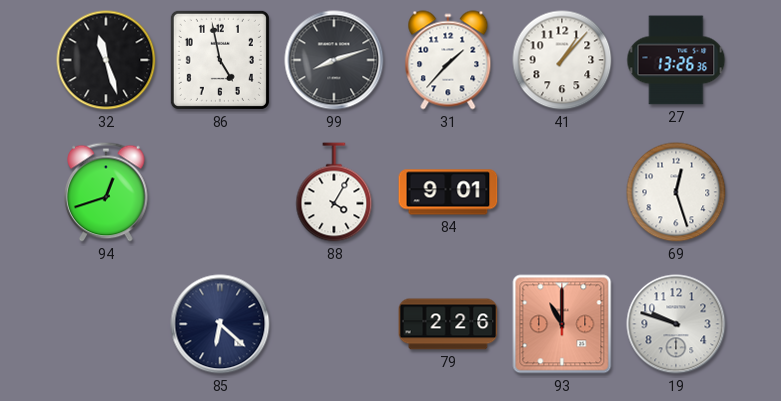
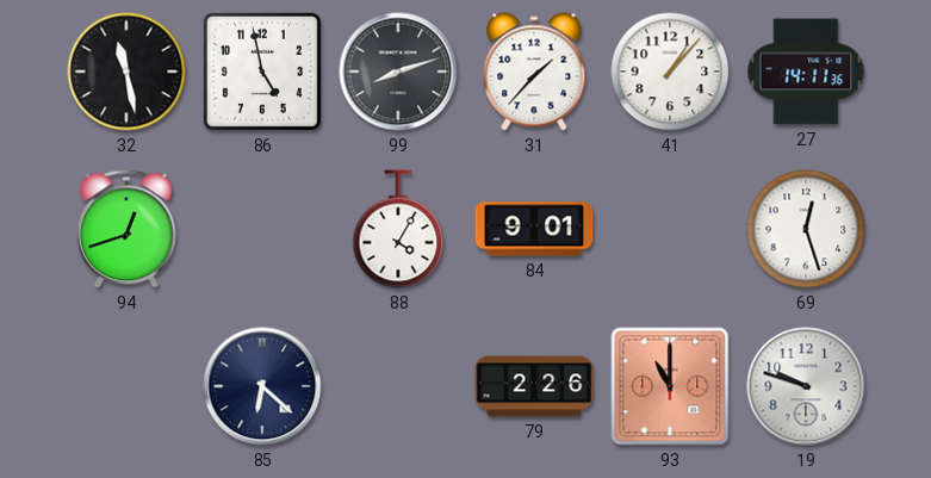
32: 11:27 -> 11:28
27: 13:26 -> 14:11
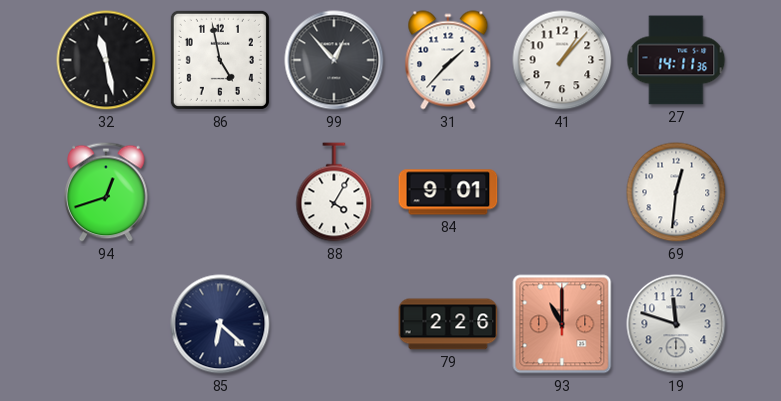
99: 8:12 -> 12:53
69: 12:27 -> 12:31
19: 9:48 -> 11:48
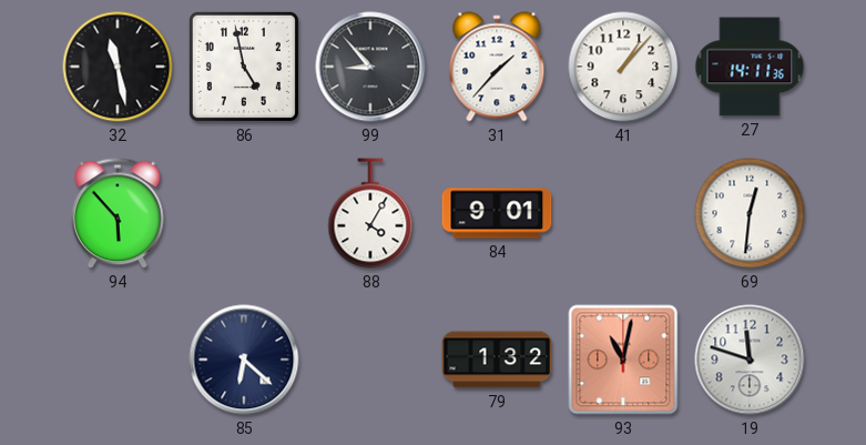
99: 12:53 -> 8:53
94: 12:42 -> 5:53
79: 2:26 -> 1:32
93: 11:00 -> 11:02
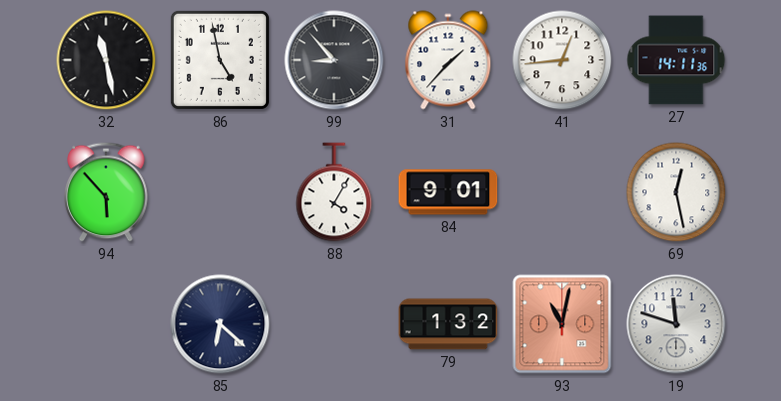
41: 1:07 -> 12:44
69: 12:31 -> 12:28
